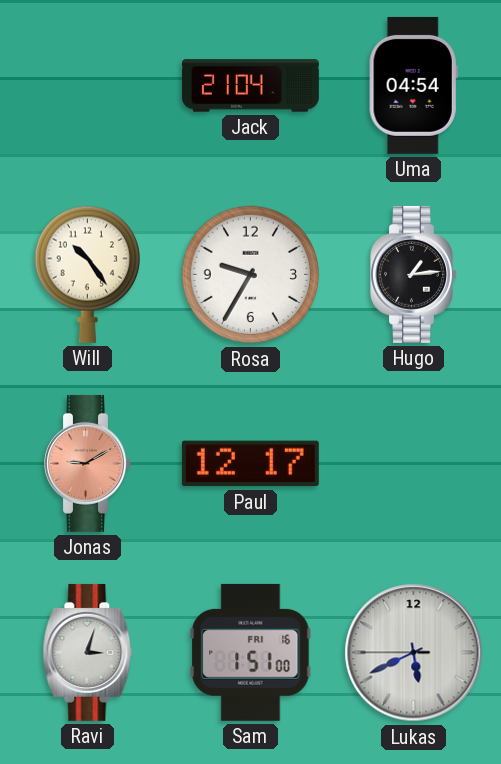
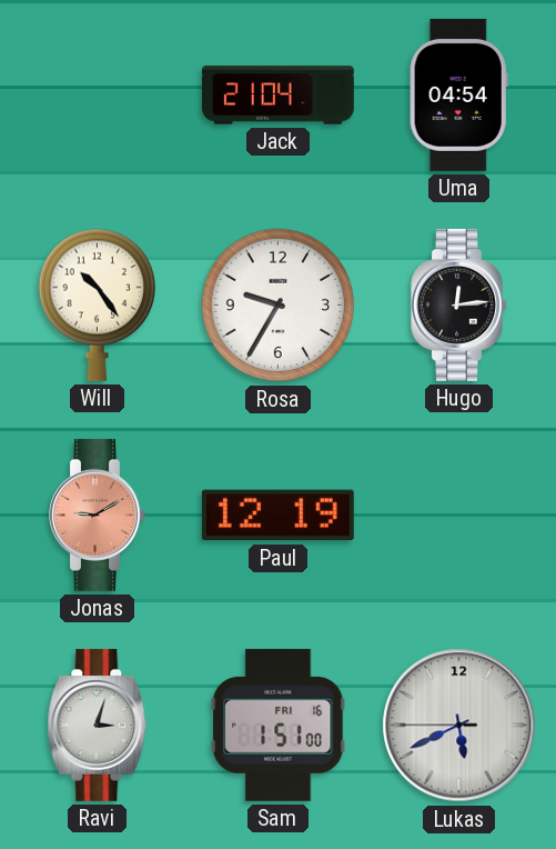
Hugo: 1:14 -> 12:14
Paul: 12:17 -> 12:19
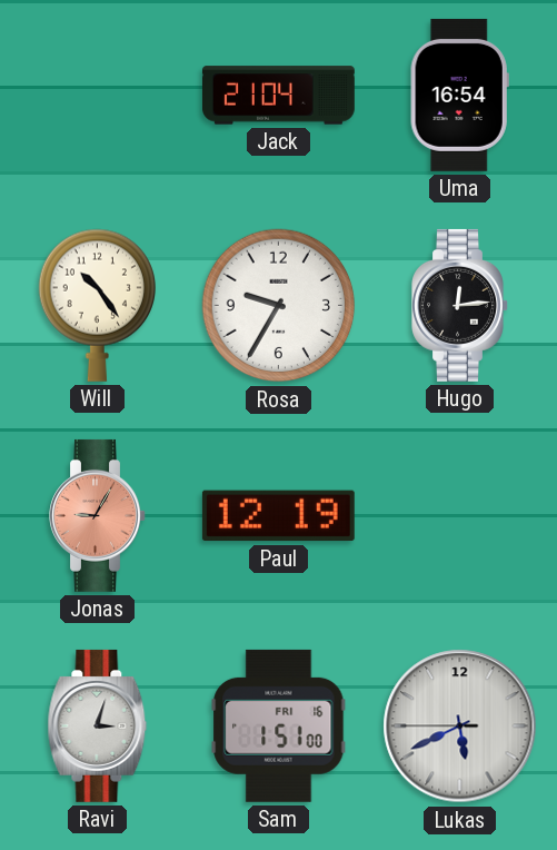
Uma: 04:54 -> 16:54
Jonas: 9:10 -> 9:05
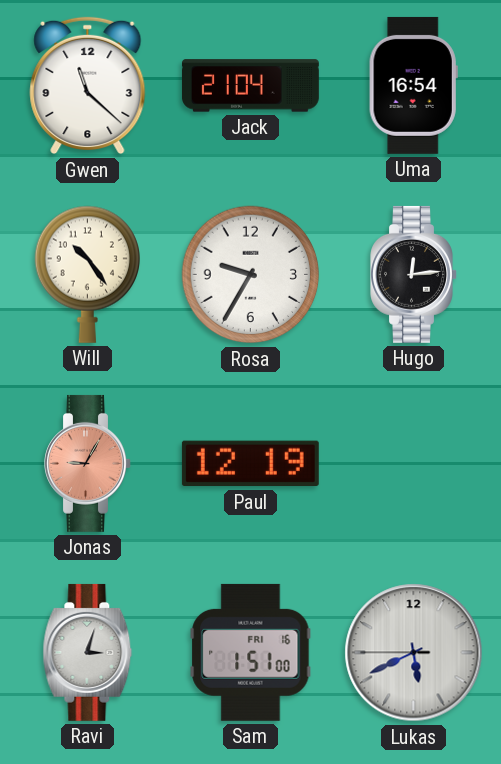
Gwen: none -> 11:22
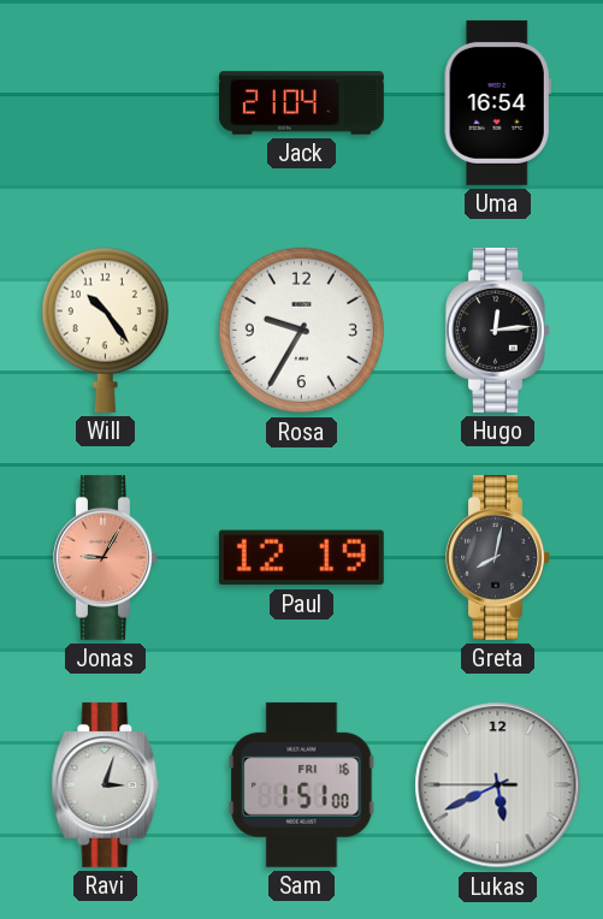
Gwen: 11:22 -> none
Greta: none -> 8:02
